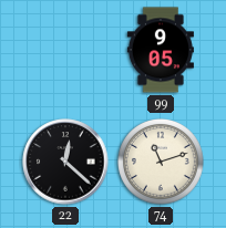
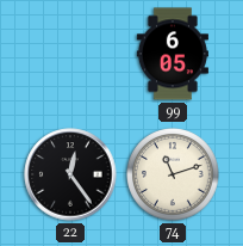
99: 9:05 -> 6:05
22: 12:22 -> 12:24
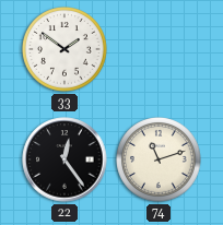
33: none -> 1:51
99: 6:05 -> none
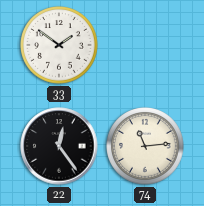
74: 11:12 -> 11:14
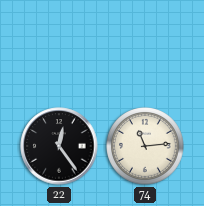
33: 1:51 -> none
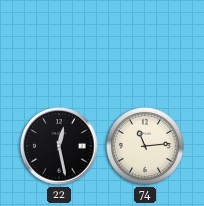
22: 12:24 -> 12:28
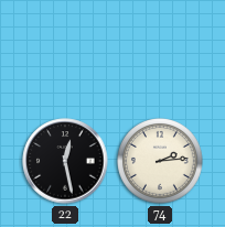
74: 11:14 -> 2:14
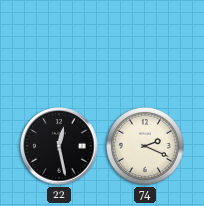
74: 2:14 -> 2:19
